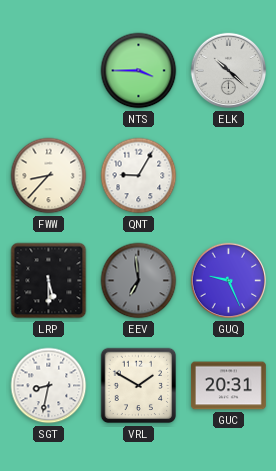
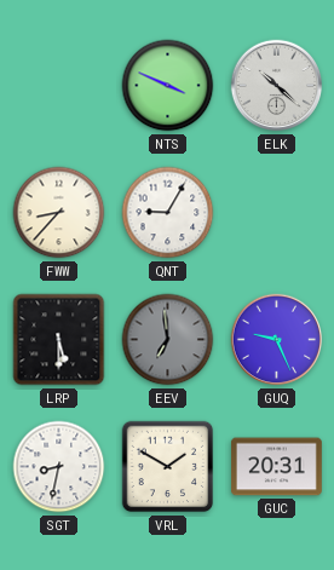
NTS: 3:45 -> 3:49
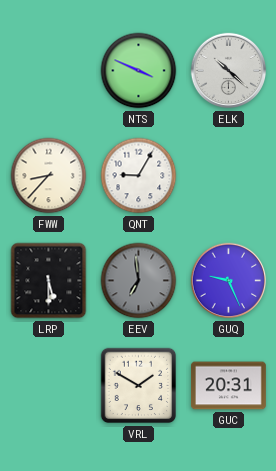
SGT: 8:32 -> none
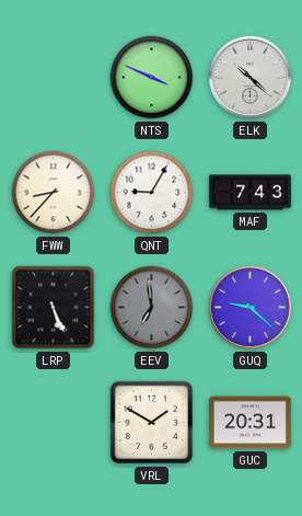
MAF: none -> 7:43
LRP: 5:30 -> 5:26
GUQ: 9:26 -> 9:22
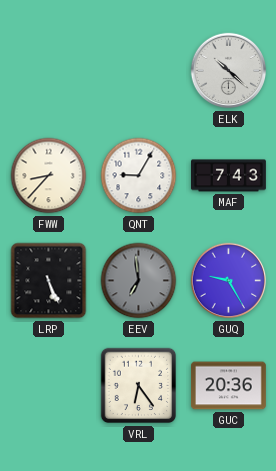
NTS: 3:49 -> none
GUQ: 9:22 -> 9:25
VRL: 1:50 -> 6:24
GUC: 20:31 -> 20:36
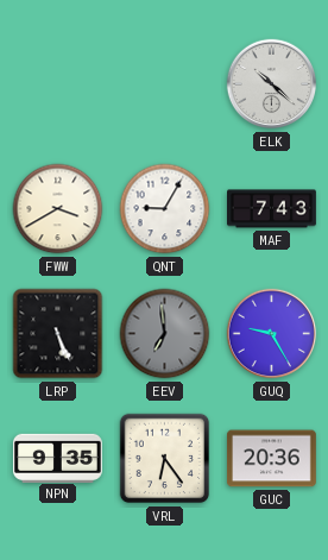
FWW: 8:37 -> 3:40
NPN: none -> 9:35
